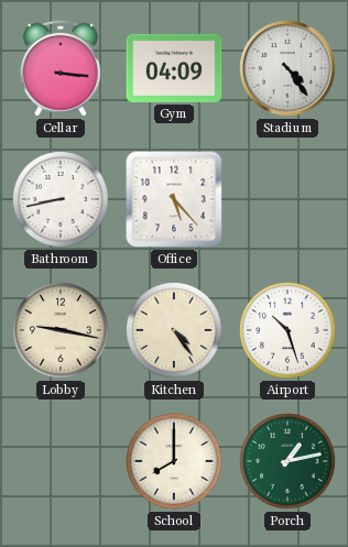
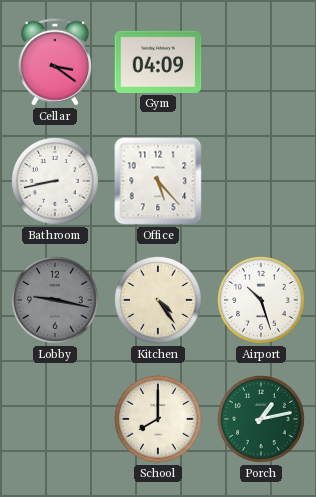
Cellar: 3:16 -> 3:21
Stadium: 4:24 -> none
Lobby dial: cream -> grey
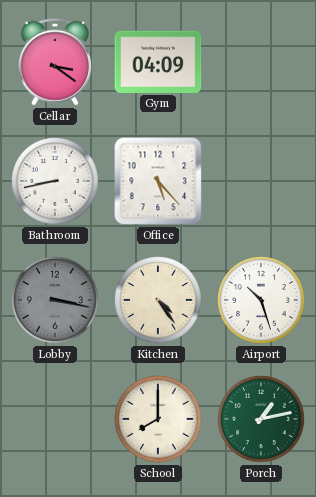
Lobby: 9:17 -> 3:17
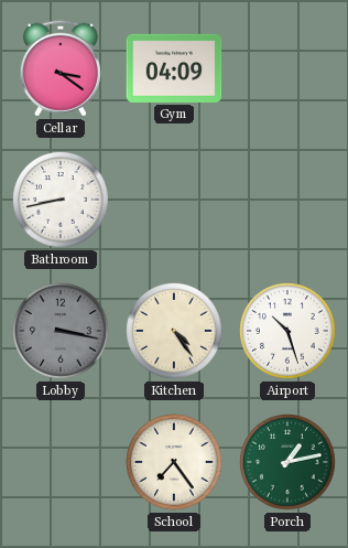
Office: 5:23 -> none
School: 8:00 -> 7:24
